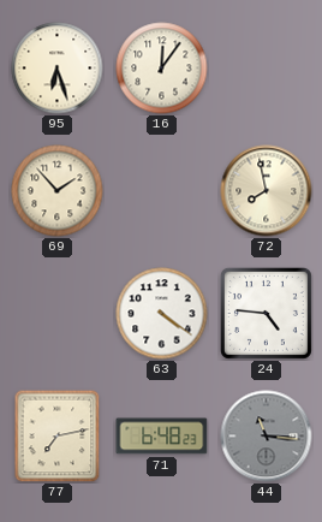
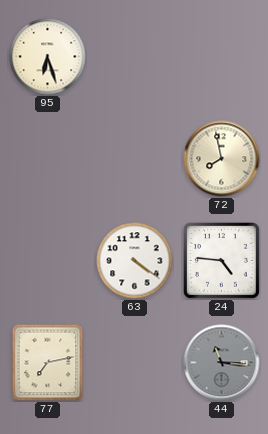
16: 12:06 -> none
69: 1:53 -> none
71: 6:48 -> none
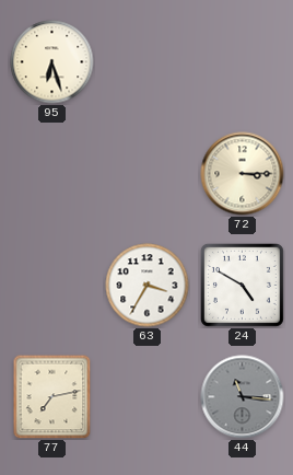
72: 7:58 -> 3:15
63: 4:21 -> 3:35
24: 4:46 -> 4:50
